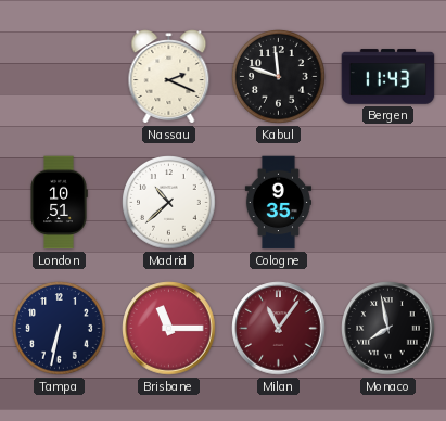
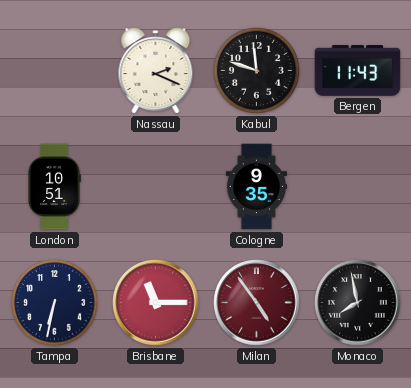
Madrid: 10:38 -> none
Milan: 11:06 -> 4:54
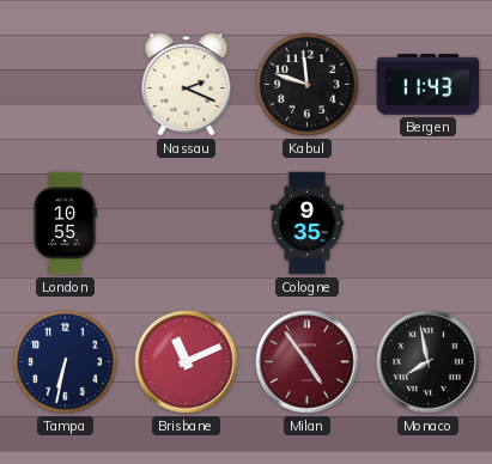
London: 10:51 -> 10:55
Brisbane: 11:15 -> 11:11
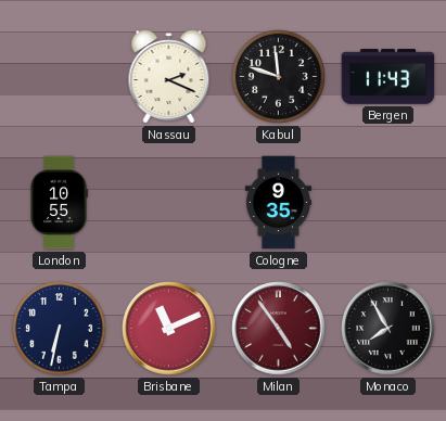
Monaco: 7:58 -> 7:55
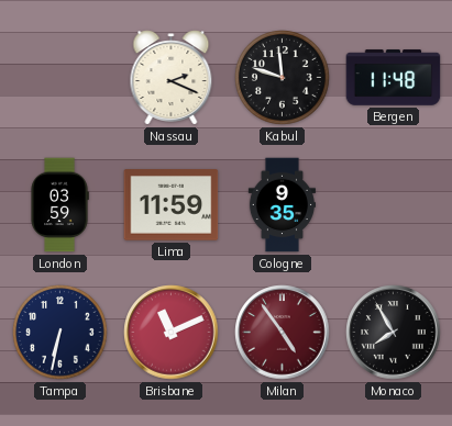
Bergen: 11:43 -> 11:48
London: 10:55 -> 03:59
Lima: none -> 11:59
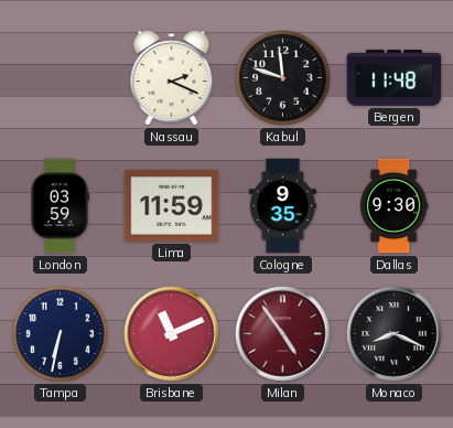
Dallas: none -> 9:30
Monaco: 7:55 -> 8:19
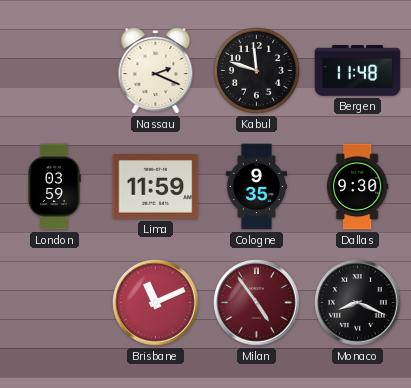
Tampa: 6:32 -> none
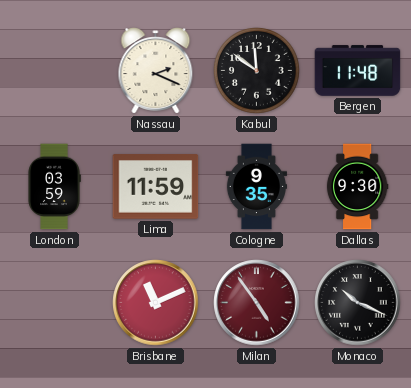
Kabul: 11:48 -> 11:51
Monaco: 8:19 -> 10:19
